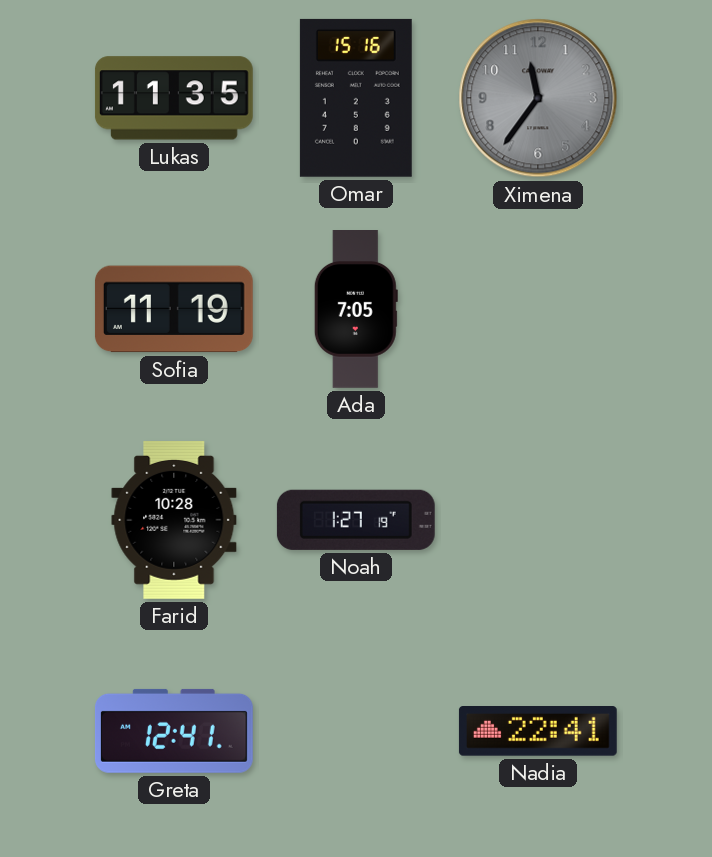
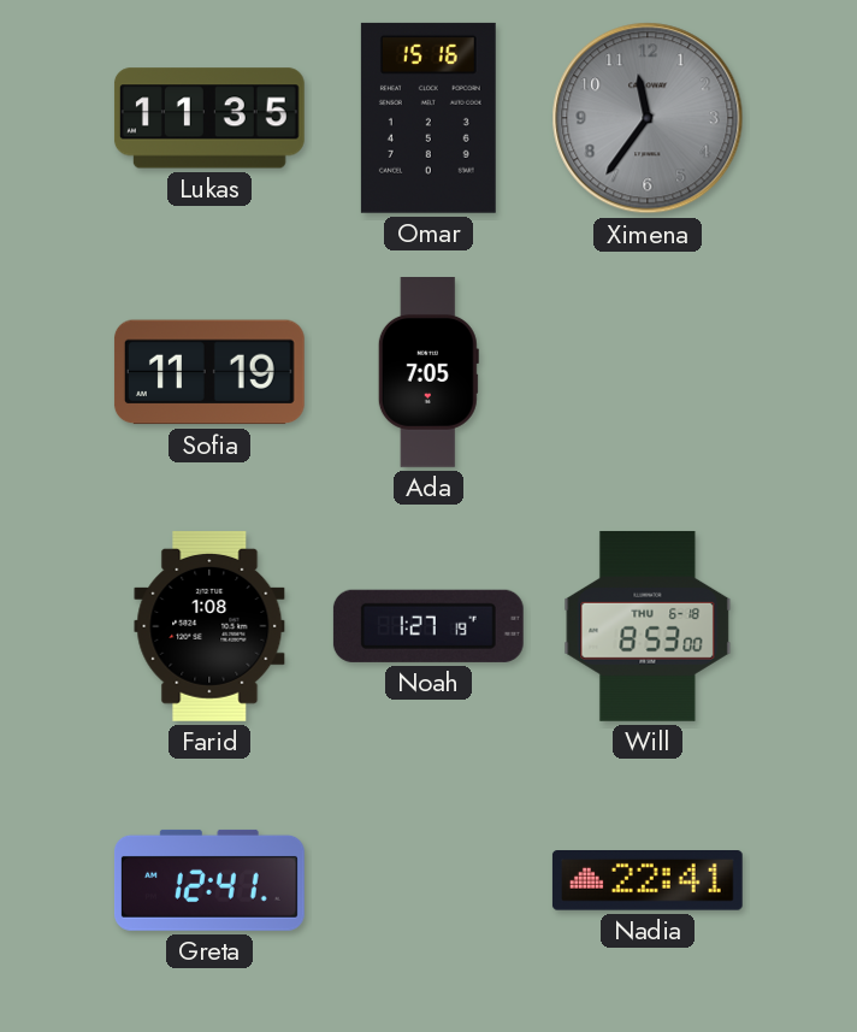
Farid: 10:28 -> 1:08
Will: none -> 8:53
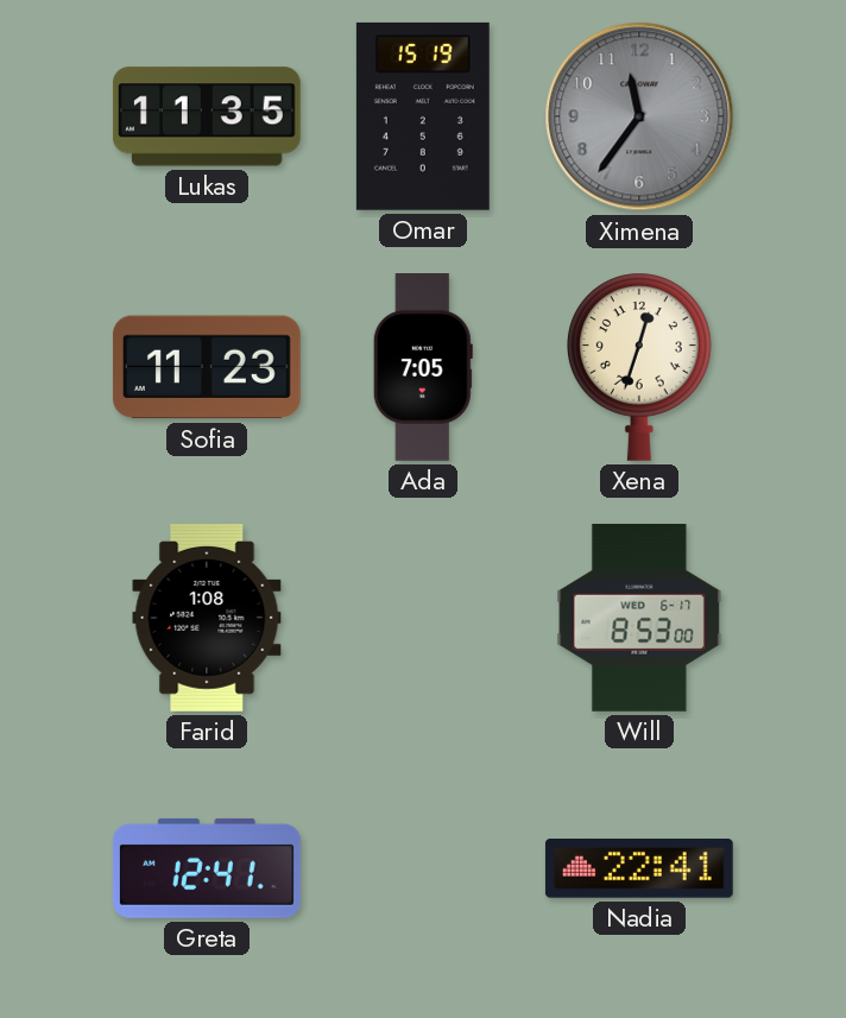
Omar: 15:16 -> 15:19
Sofia: 11:19 -> 11:23
Xena: none -> 12:33
Noah: 1:27 -> none
Will date: THU 6-18 -> WED 6-17
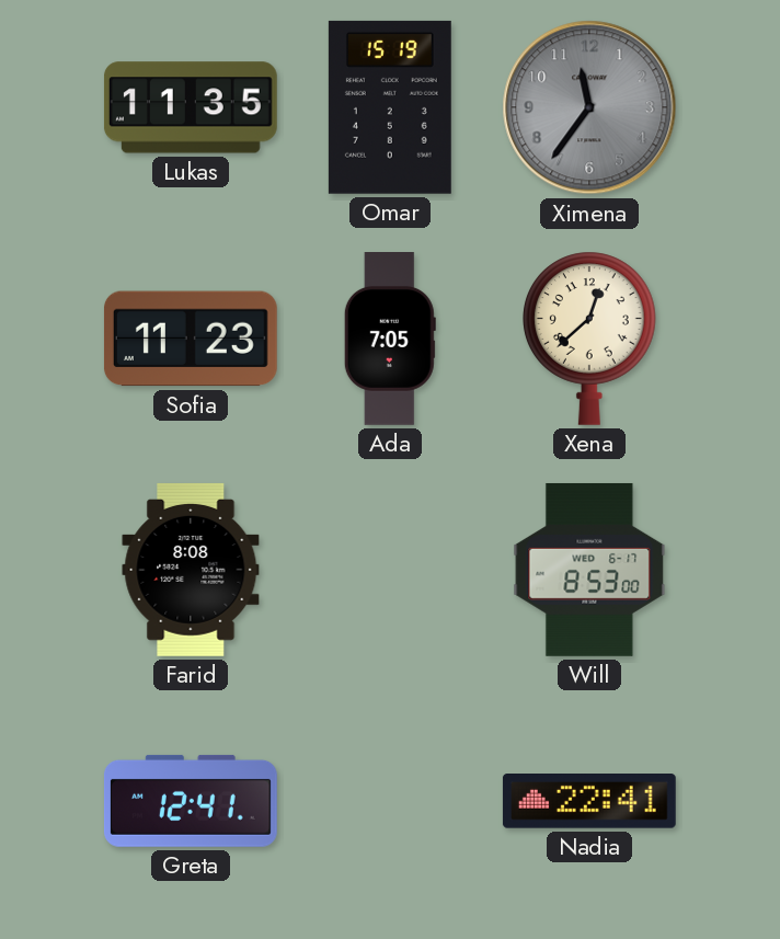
Xena: 12:33 -> 12:38
Farid: 1:08 -> 8:08
